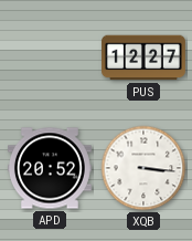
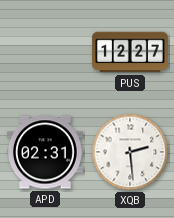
APD: 20:52 -> 02:31
XQB: 3:16 -> 2:29
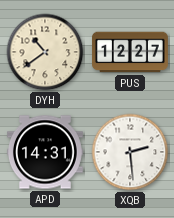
DYH: none -> 10:39
APD: 02:31 -> 14:31
